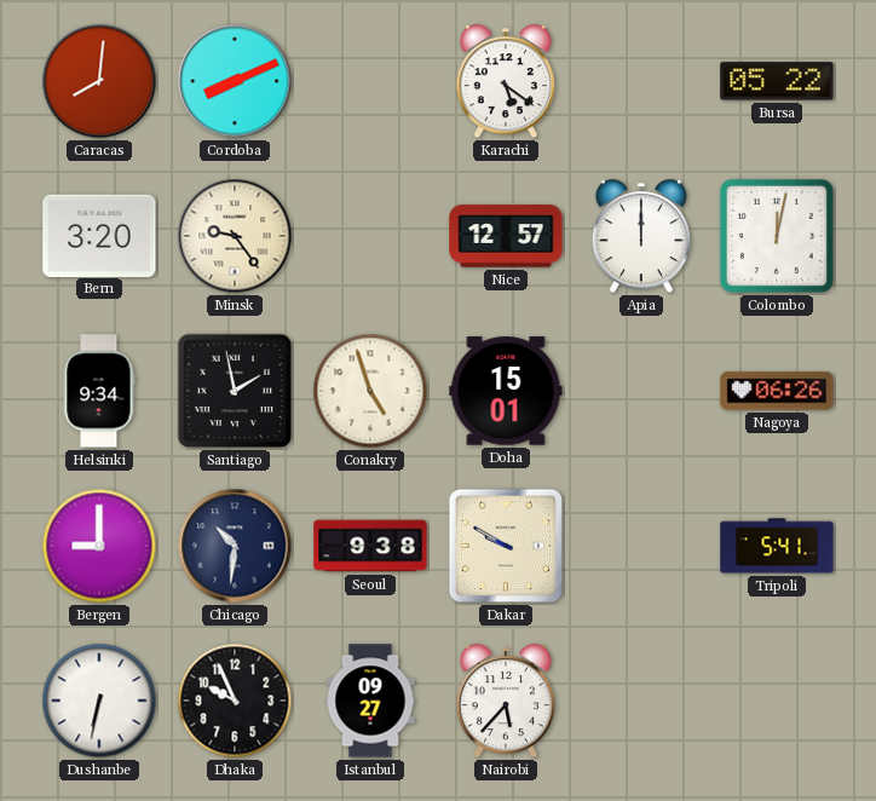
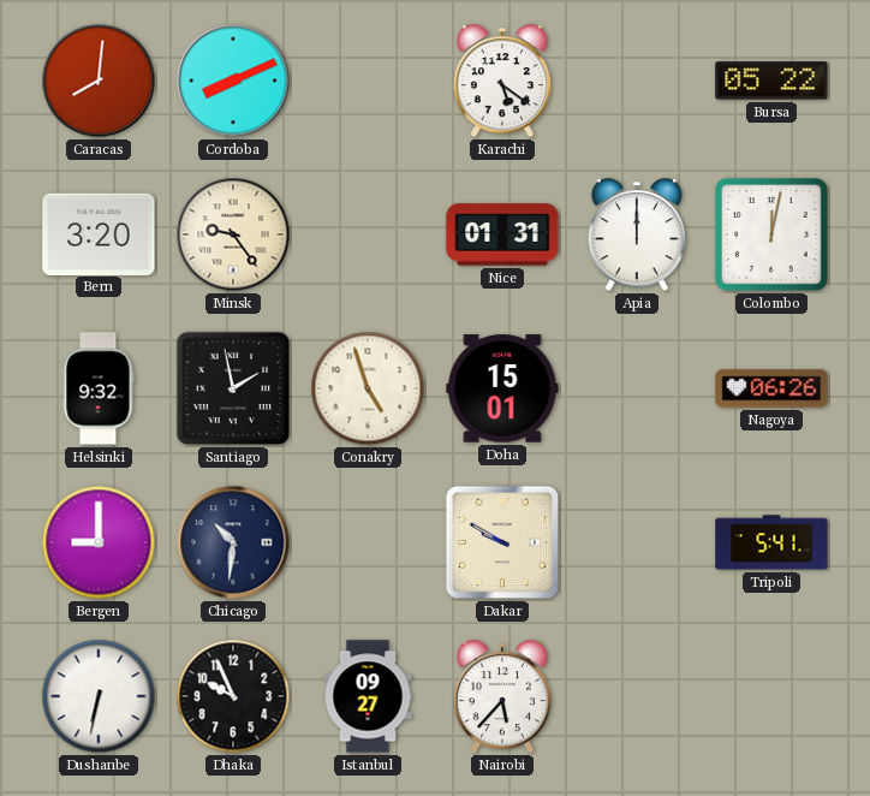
Nice: 12:57 -> 01:31
Helsinki: 9:34 -> 9:32
Seoul: 9:38 -> none
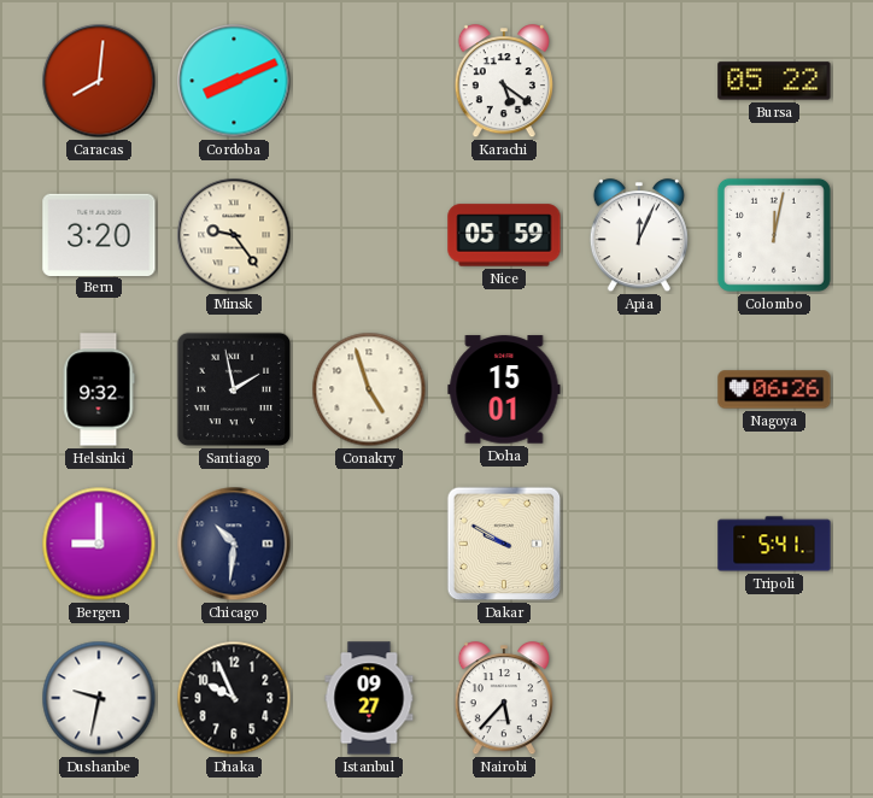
Nice: 01:31 -> 05:59
Apia: 12:00 -> 12:04
Dushanbe: 6:32 -> 9:32
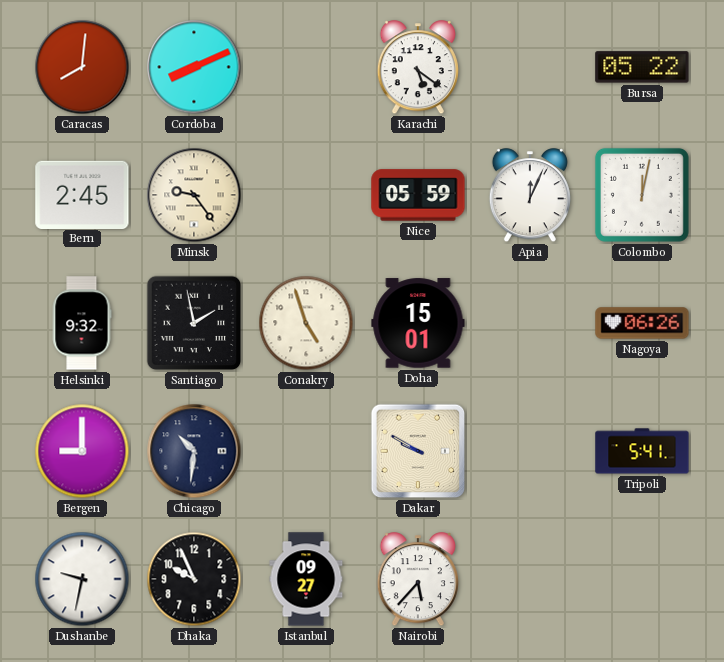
Bern: 3:20 -> 2:45
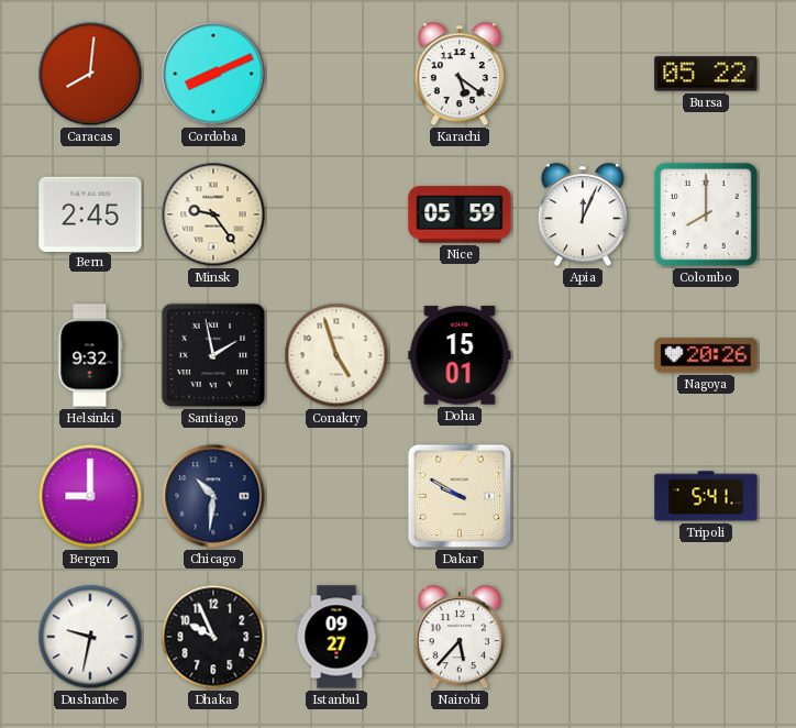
Colombo: 12:02 -> 8:00
Nagoya: 06:26 -> 20:26
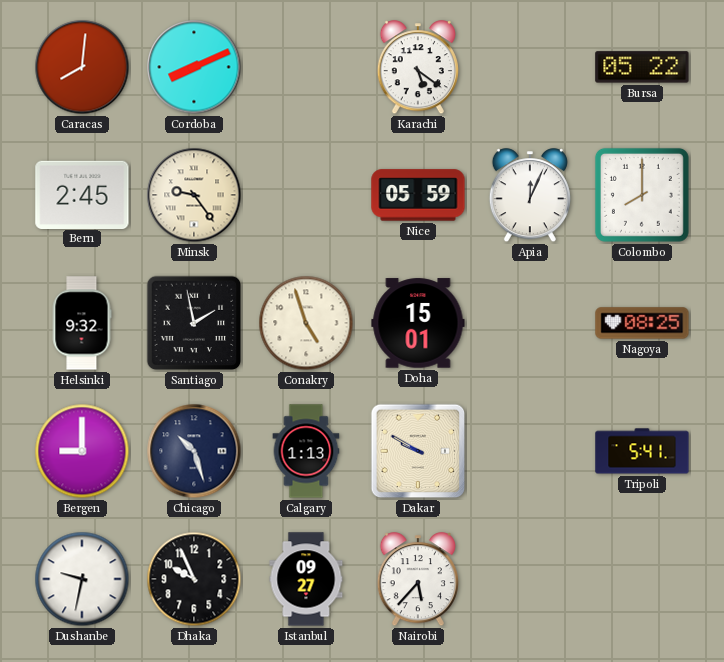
Nagoya: 20:26 -> 08:25
Chicago: 10:31 -> 10:27
Calgary: none -> 1:13
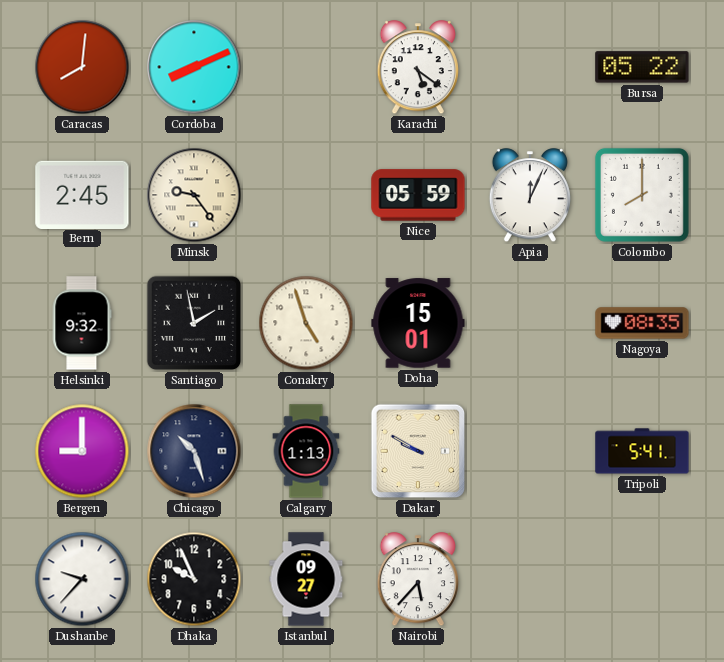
Nagoya: 08:25 -> 08:35
Dushanbe: 9:32 -> 9:37
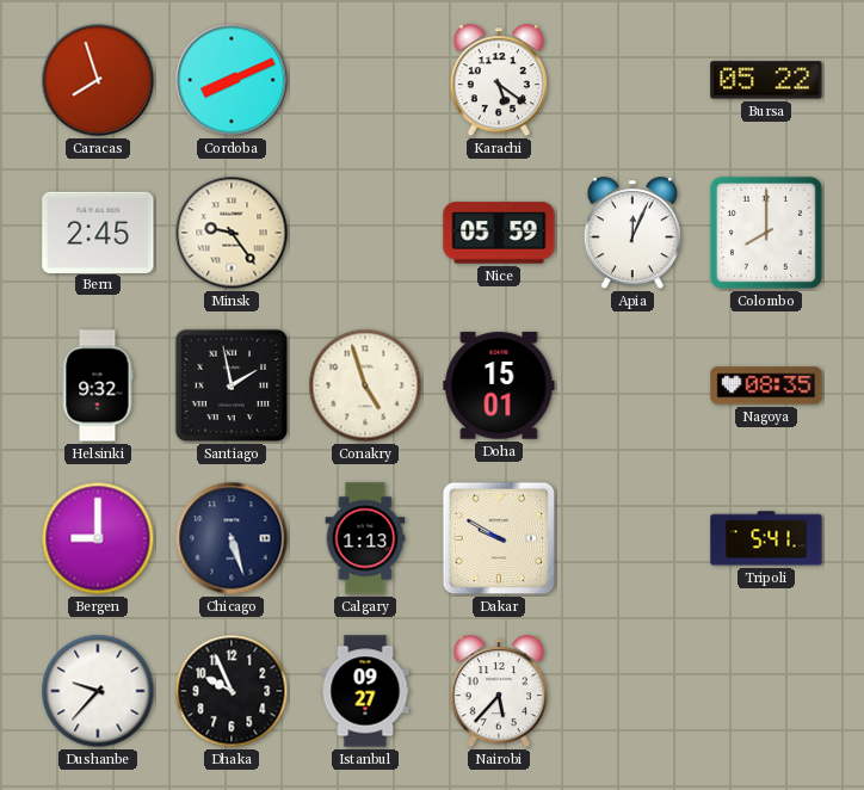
Caracas: 8:01 -> 7:57
Chicago: 10:27 -> 5:27
